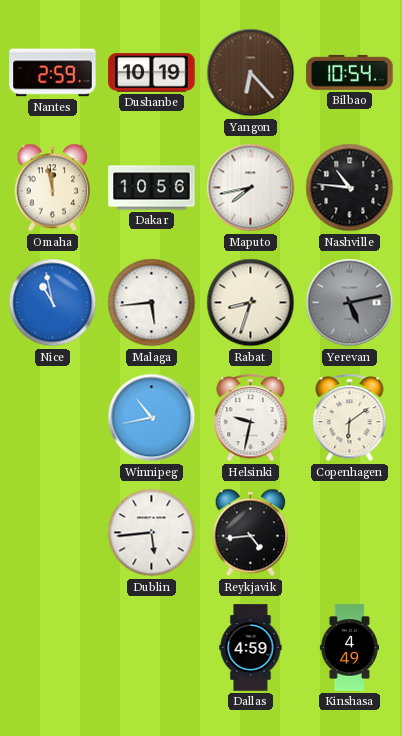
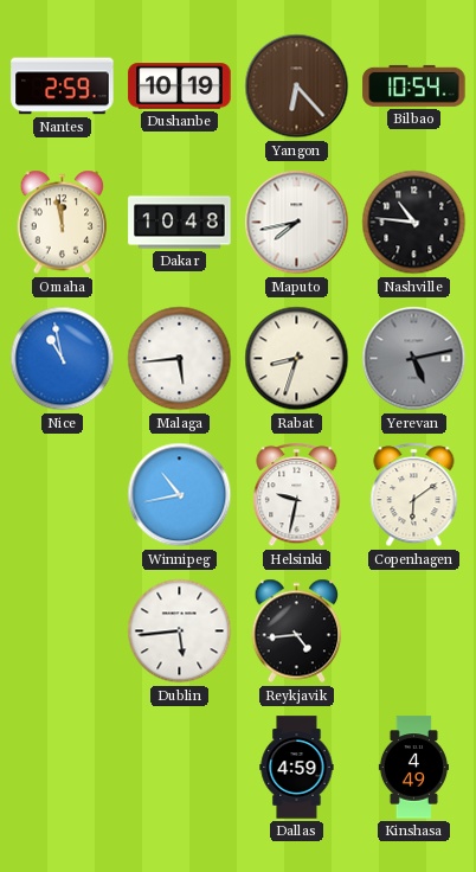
Dakar: 10:56 -> 10:48
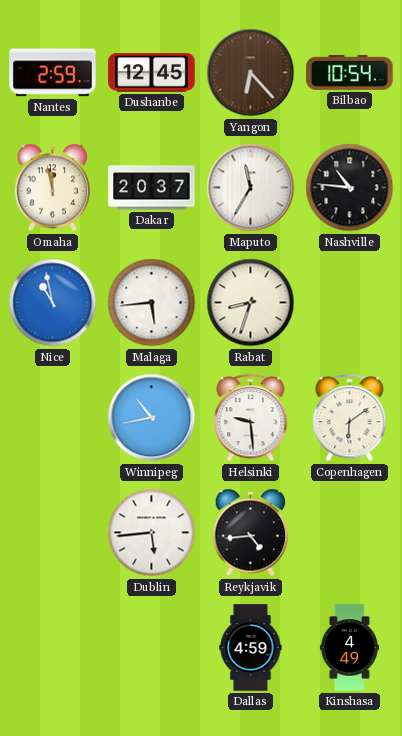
Dushanbe: 10:19 -> 12:45
Dakar: 10:48 -> 20:37
Maputo: 7:43 -> 11:35
Yerevan: 5:13 -> none
Helsinki: 9:32 -> 9:29
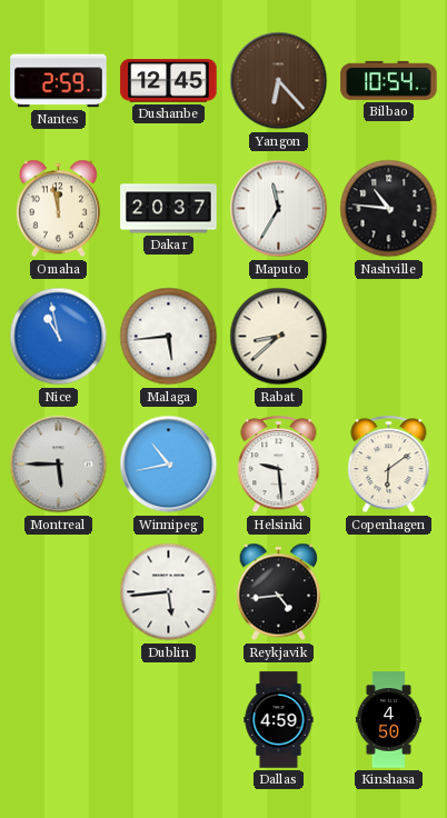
Rabat: 8:33 -> 8:38
Montreal: none -> 5:45
Kinshasa: 4:49 -> 4:50
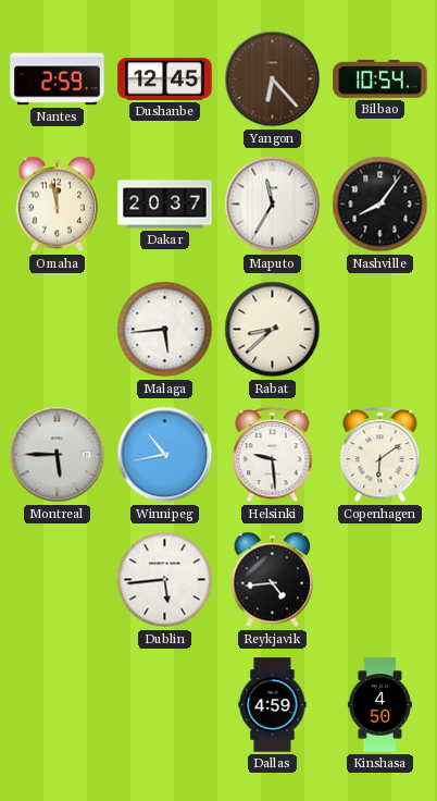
Nashville: 10:46 -> 8:06
Nice: 10:58 -> none
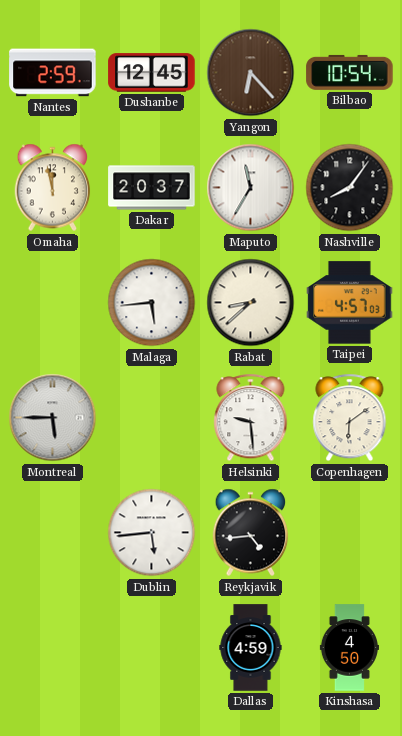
Taipei: none -> 4:57
Winnipeg: 10:43 -> none
